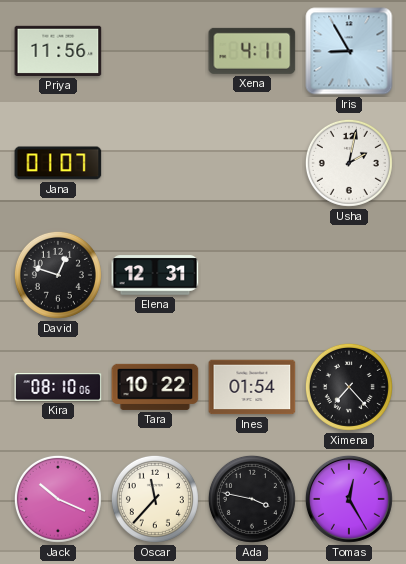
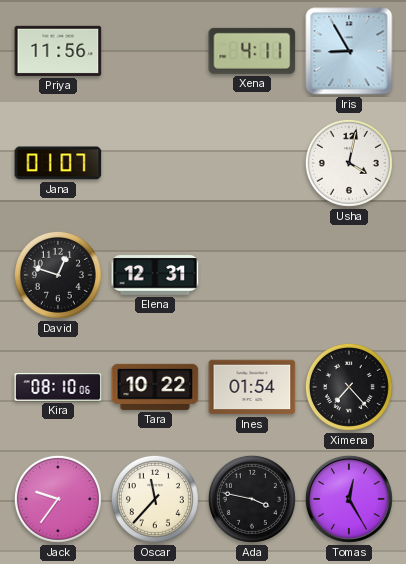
Usha: 2:02 -> 4:02
Jack: 10:19 -> 9:36
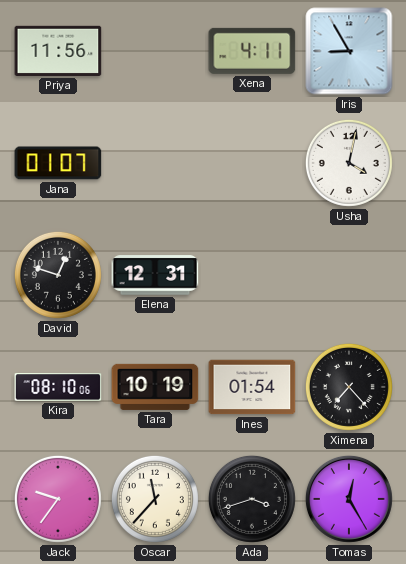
Tara: 10:22 -> 10:19
Ada: 3:47 -> 3:42
